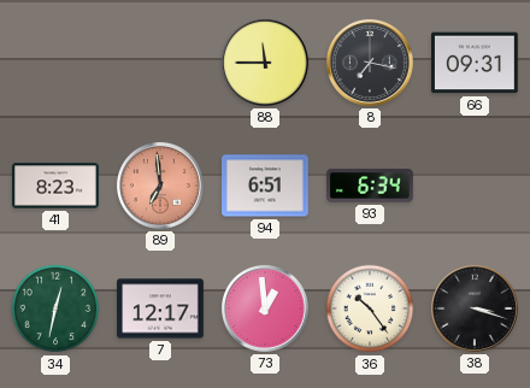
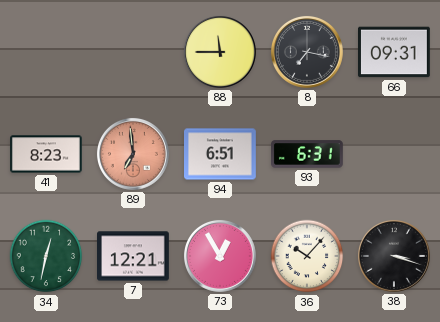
93: 6:34 -> 6:31
7: 12:17 -> 12:21
73: 12:59 -> 12:55
36: 10:24 -> 10:07
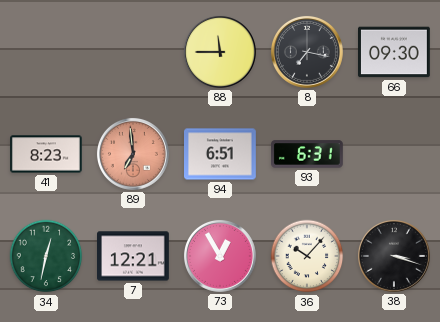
66: 09:31 -> 09:30
